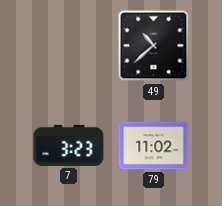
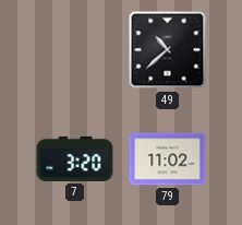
7: 3:23 -> 3:20
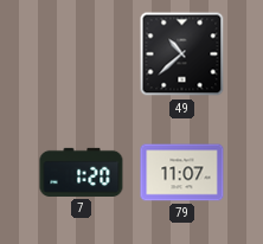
7: 3:20 -> 1:20
79: 11:02 -> 11:07
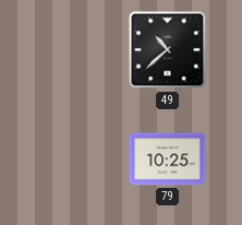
7: 1:20 -> none
79: 11:07 -> 10:25
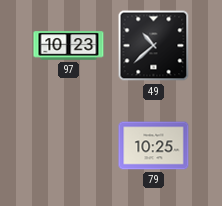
97: none -> 10:23
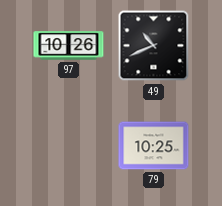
97: 10:23 -> 10:26
49: 10:38 -> 10:41
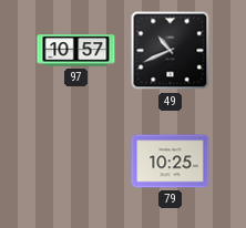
97: 10:26 -> 10:57
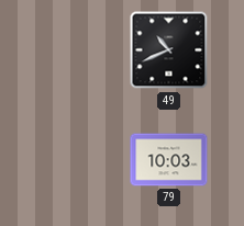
97: 10:57 -> none
79: 10:25 -> 10:03
